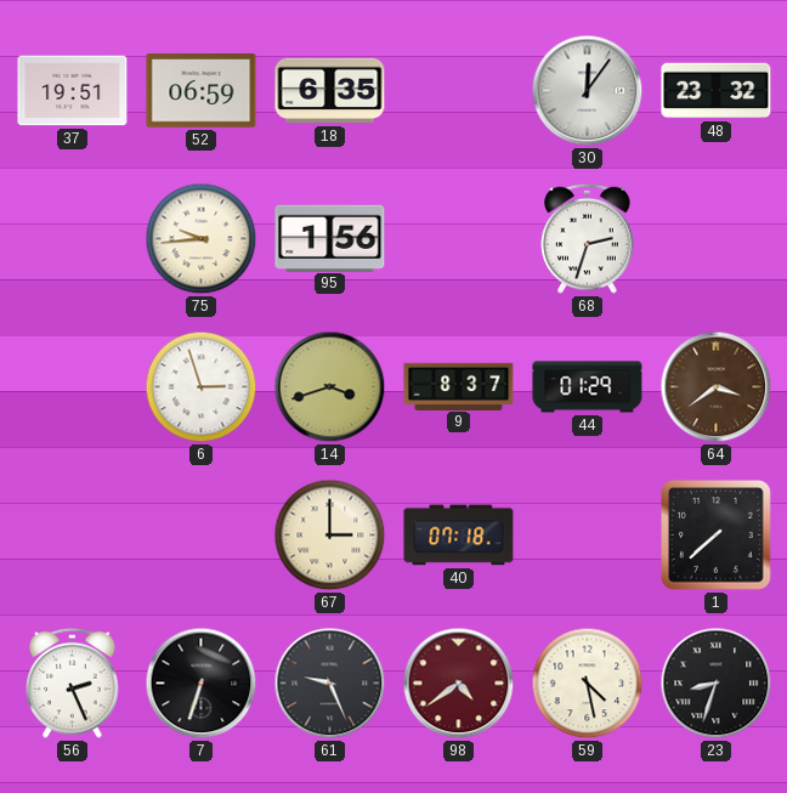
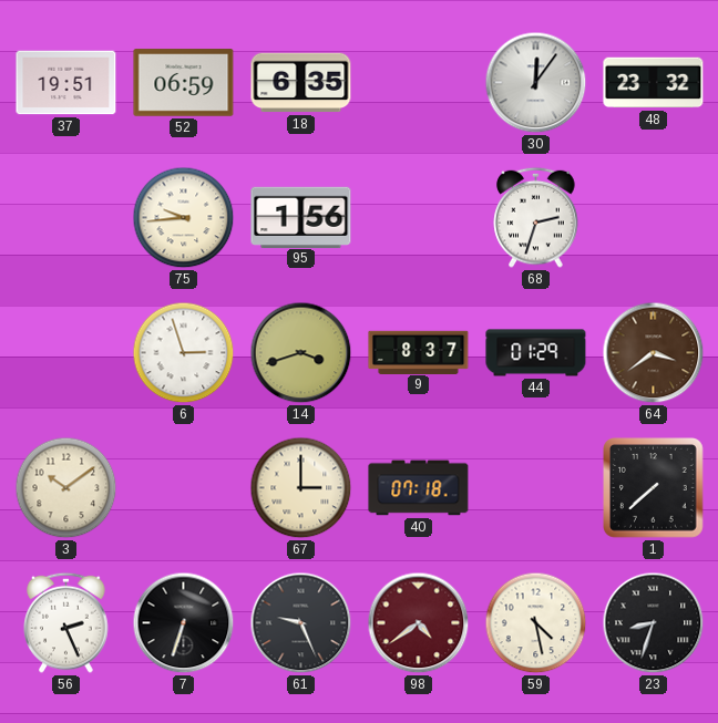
3: none -> 10:09
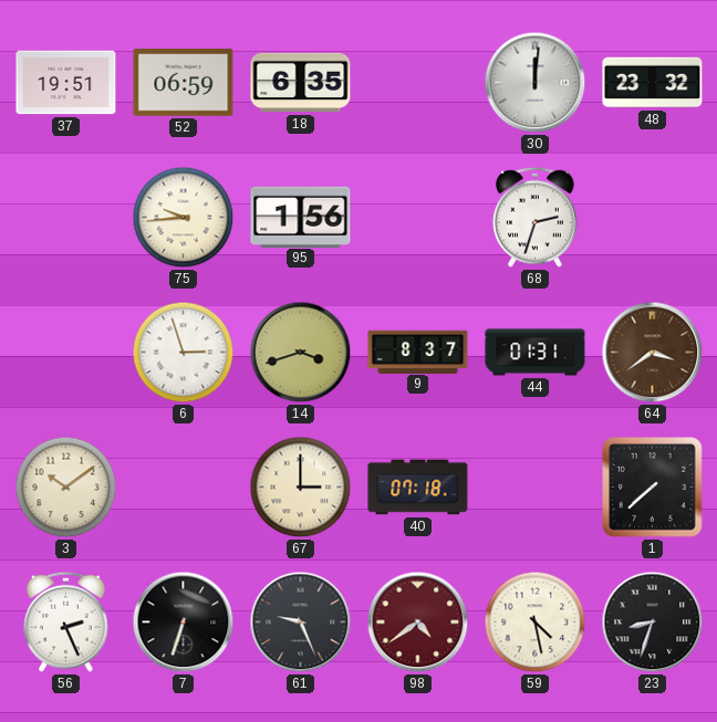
30: 12:06 -> 12:01
44: 01:29 -> 01:31
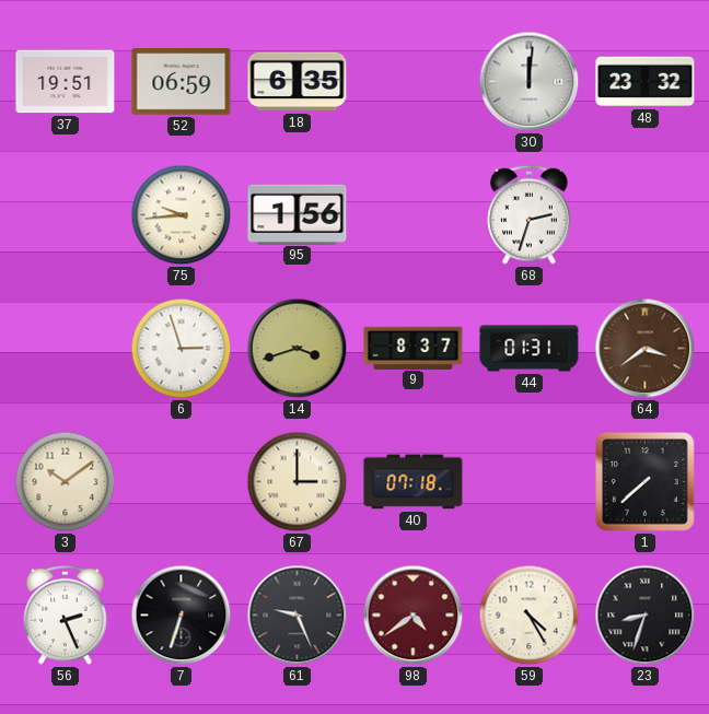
59: 4:28 -> 4:25
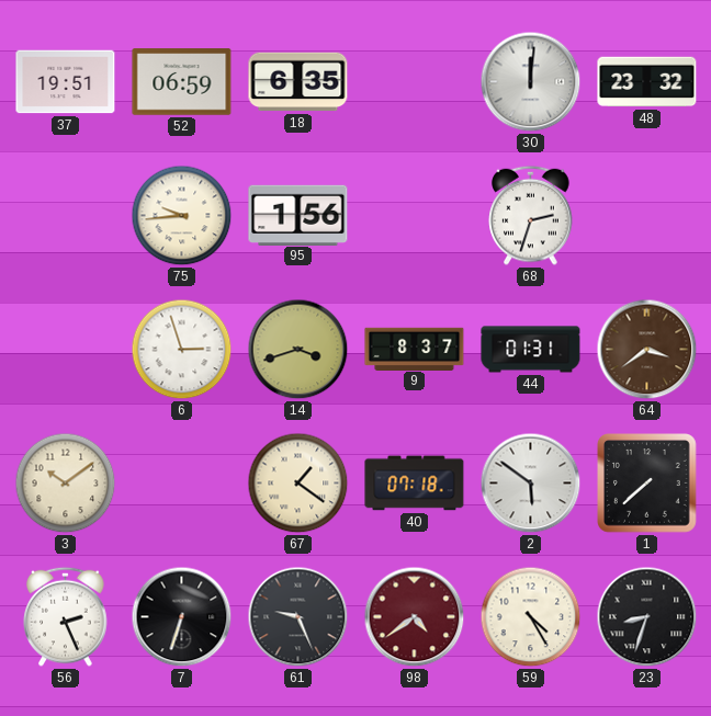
67: 3:00 -> 1:21
2: none -> 5:51
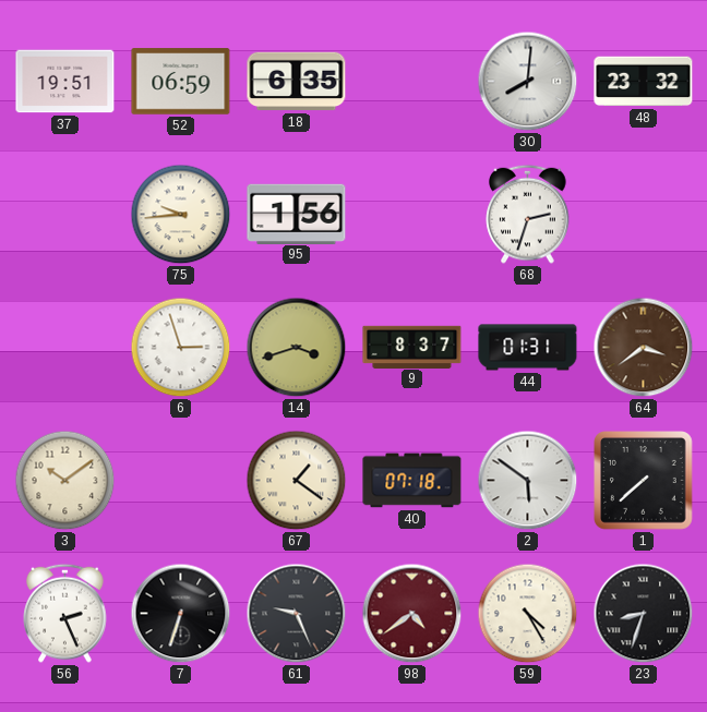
30: 12:01 -> 8:01
